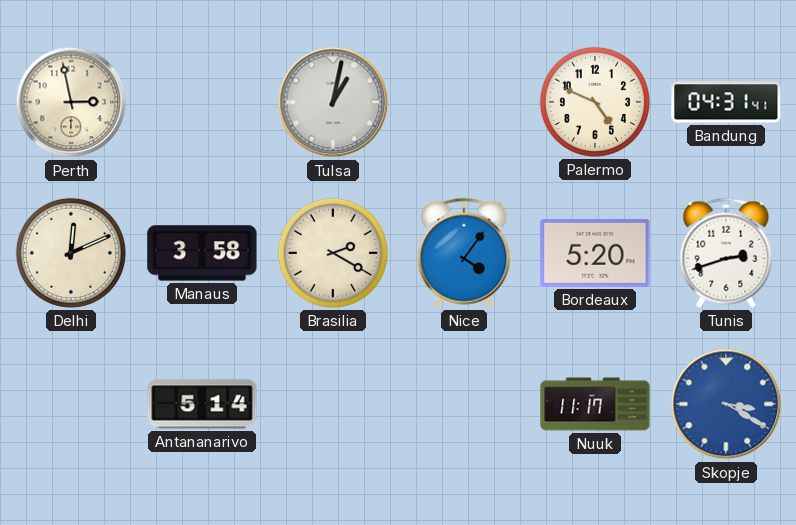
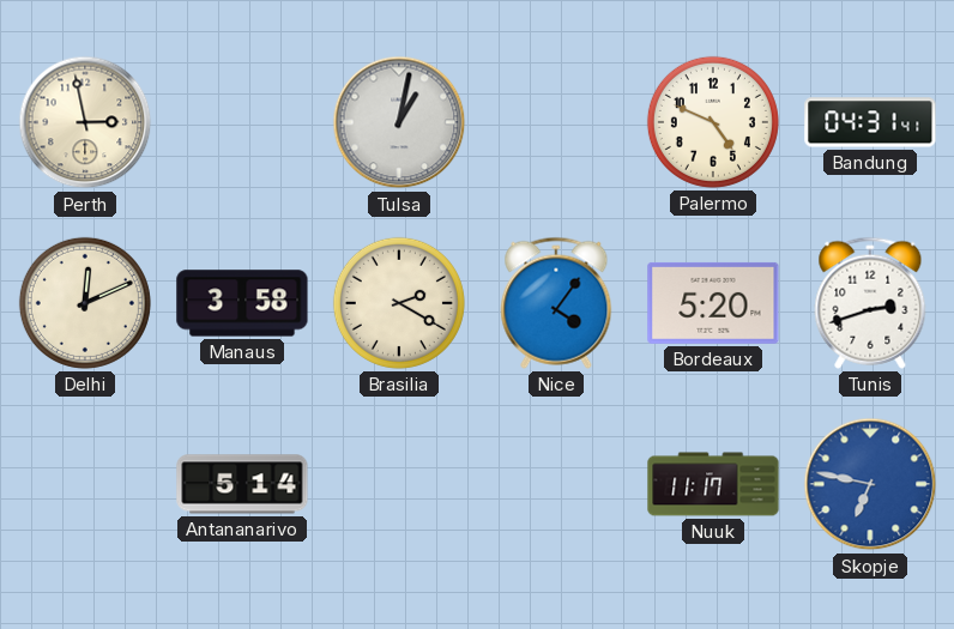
Skopje: 3:20 -> 6:47
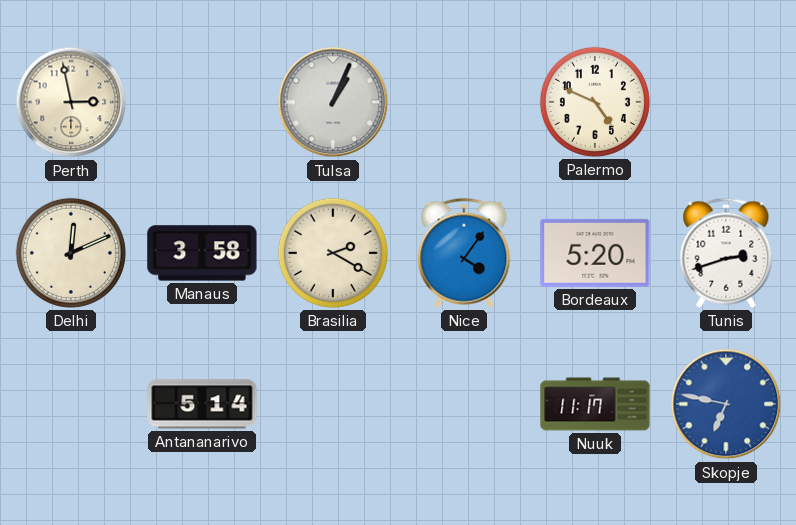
Tulsa: 1:02 -> 1:04
Bandung: 04:31 -> none
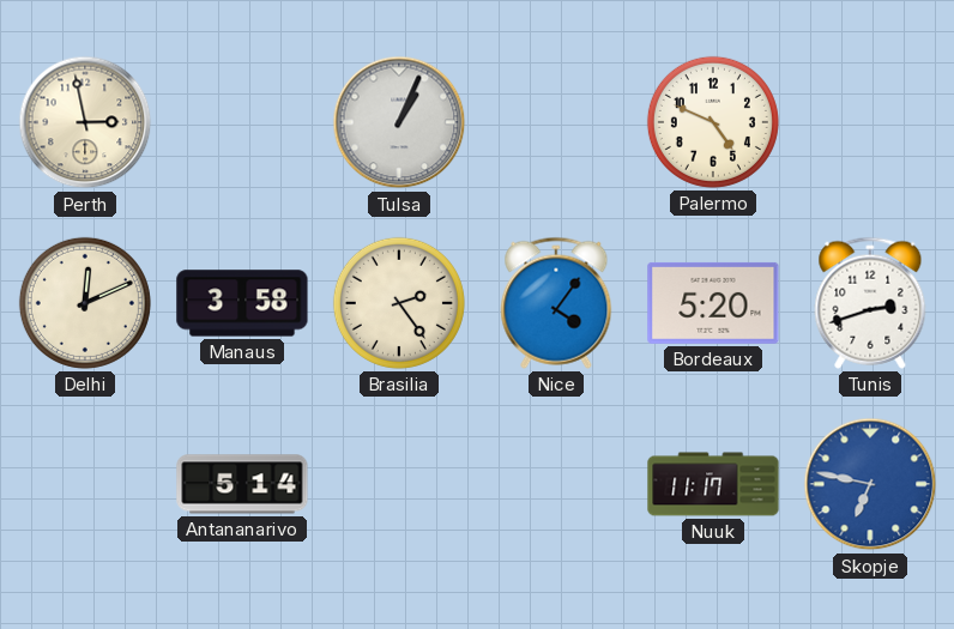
Brasilia: 2:20 -> 2:24
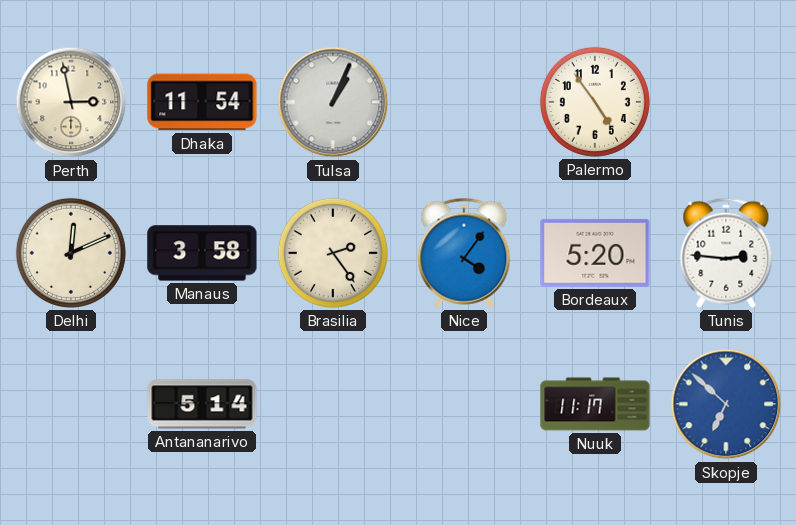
Dhaka: none -> 11:54
Palermo: 4:49 -> 4:54
Tunis: 2:42 -> 2:46
Skopje: 6:47 -> 6:52
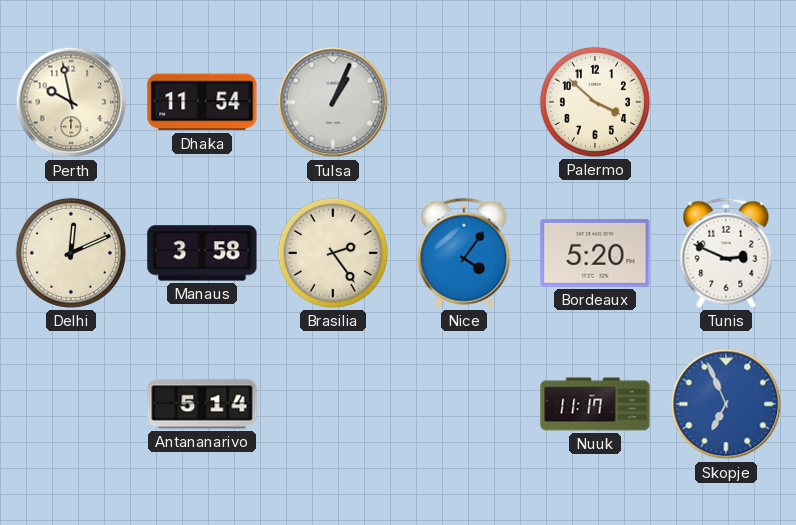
Perth: 2:58 -> 9:58
Palermo: 4:54 -> 3:52
Tunis: 2:46 -> 2:49
Skopje: 6:52 -> 6:56
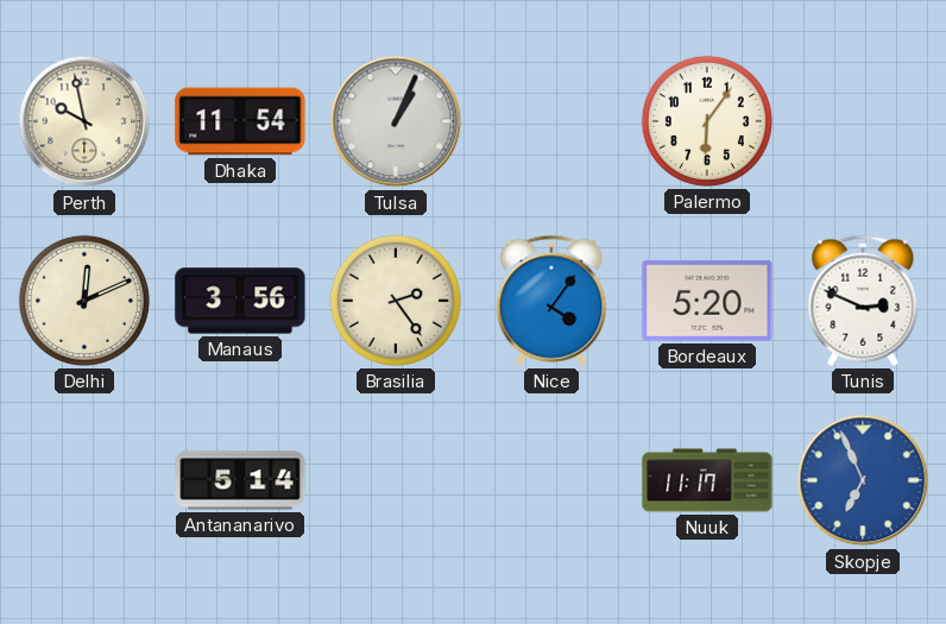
Palermo: 3:52 -> 6:06
Manaus: 3:58 -> 3:56
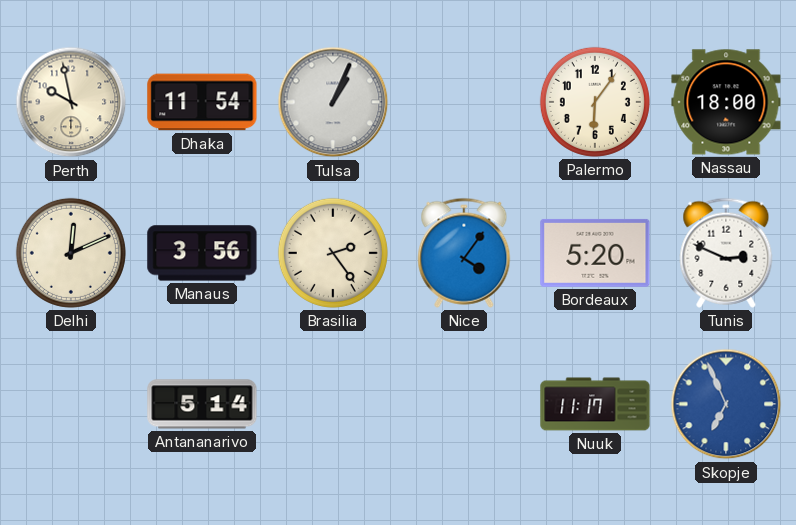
Nassau: none -> 18:00
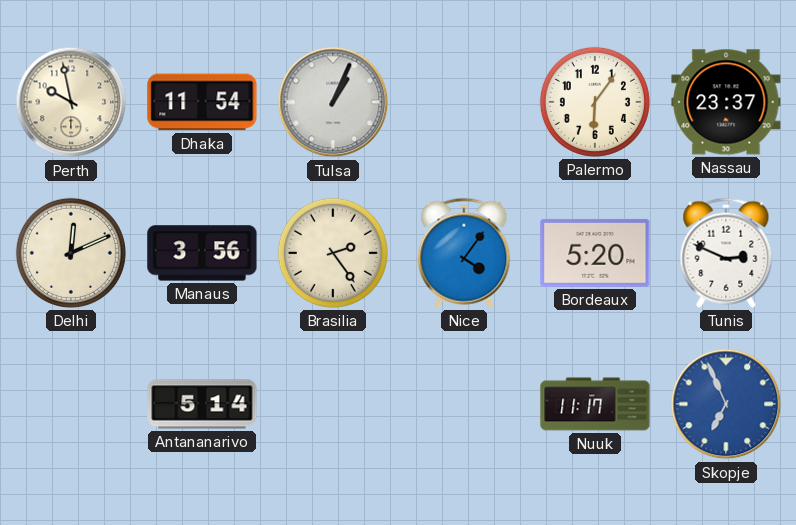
Nassau: 18:00 -> 23:37
